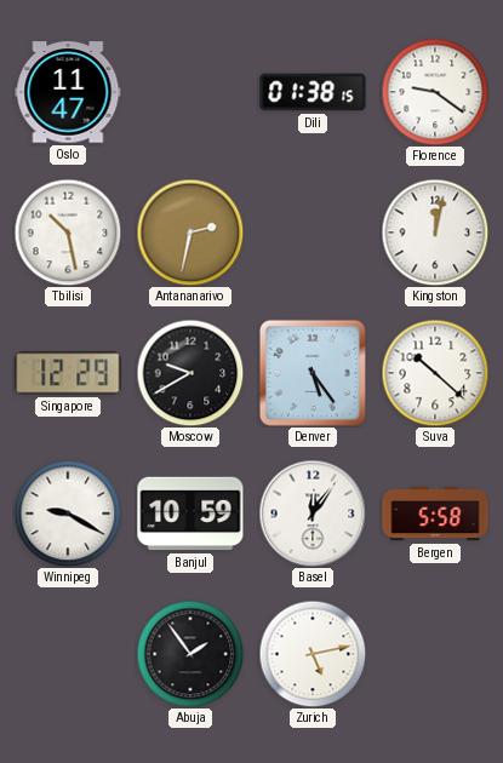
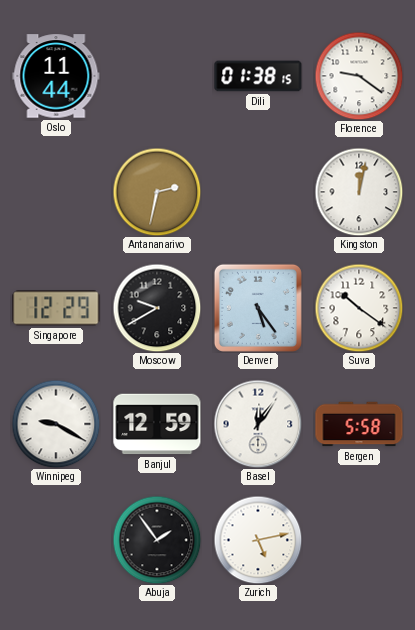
Oslo: 11:47 -> 11:44
Tbilisi: 10:28 -> none
Suva: 10:22 -> 10:21
Banjul: 10:59 -> 12:59
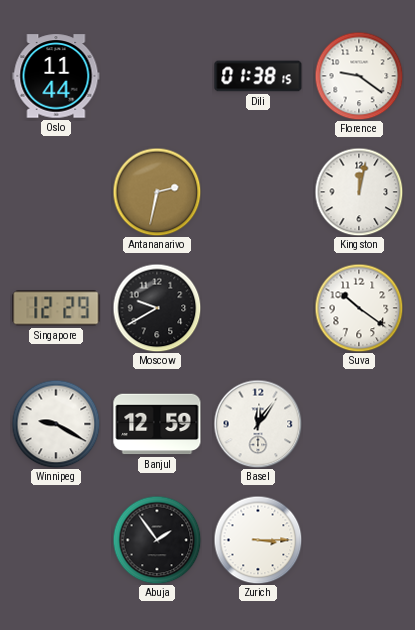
Denver: 5:24 -> none
Bergen: 5:58 -> none
Zurich: 5:13 -> 3:15
